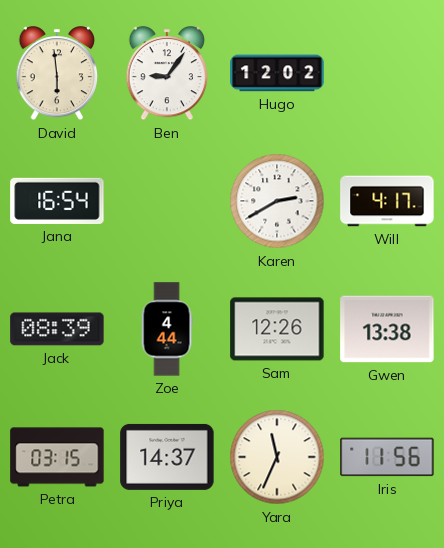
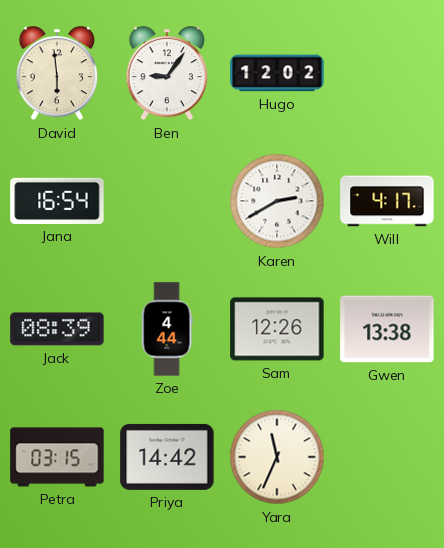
Priya: 14:37 -> 14:42
Iris: 11:56 -> none
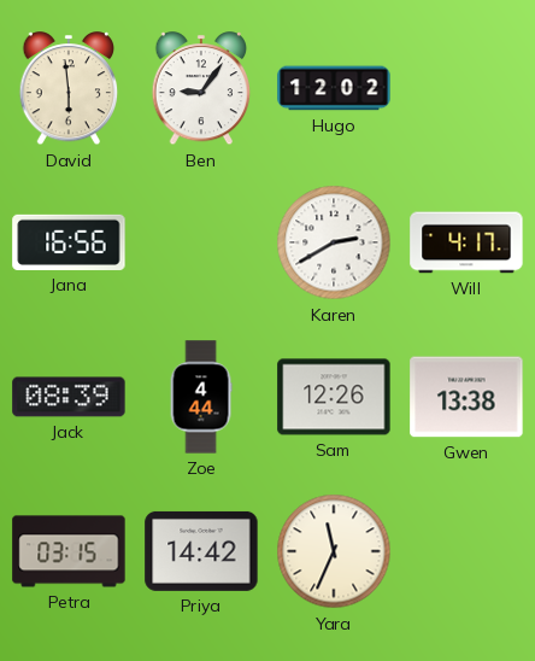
Jana: 16:54 -> 16:56
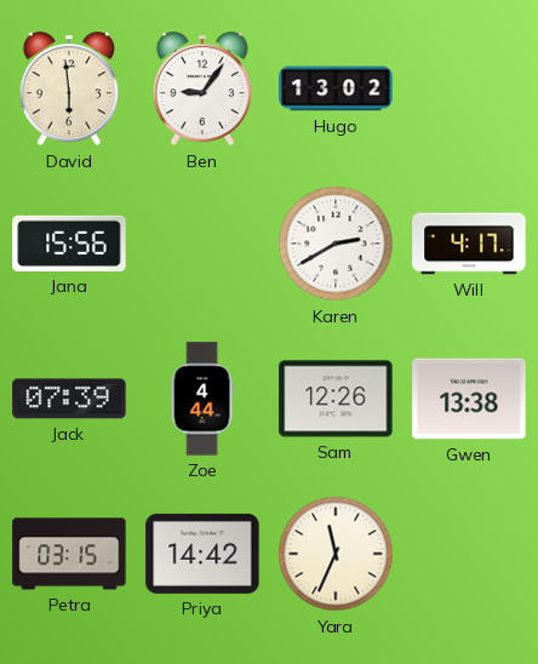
Hugo: 12:02 -> 13:02
Jana: 16:56 -> 15:56
Jack: 08:39 -> 07:39
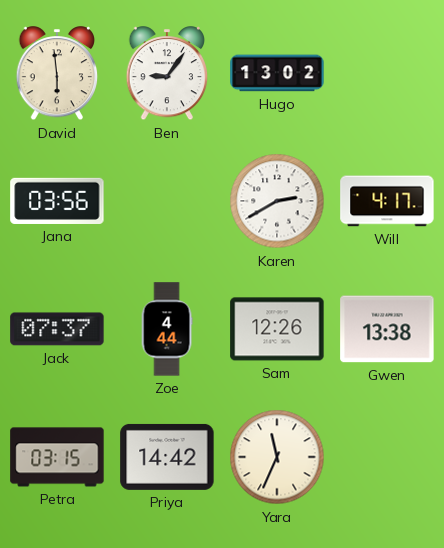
Jana: 15:56 -> 03:56
Jack: 07:39 -> 07:37
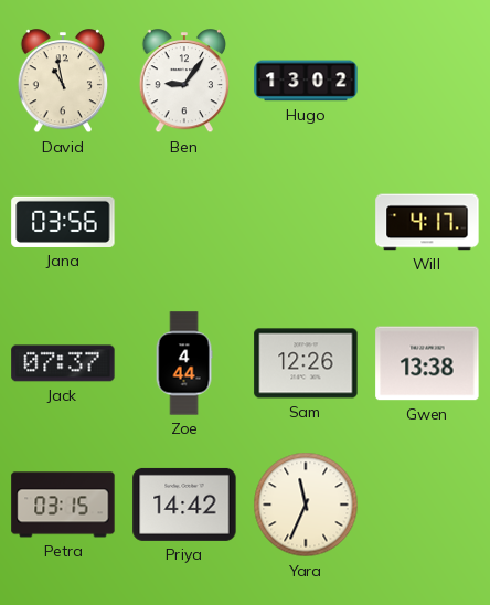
David: 5:59 -> 10:58
Karen: 2:40 -> none
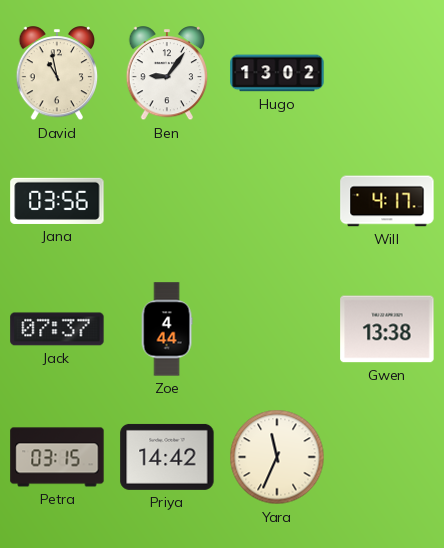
Sam: 12:26 -> none
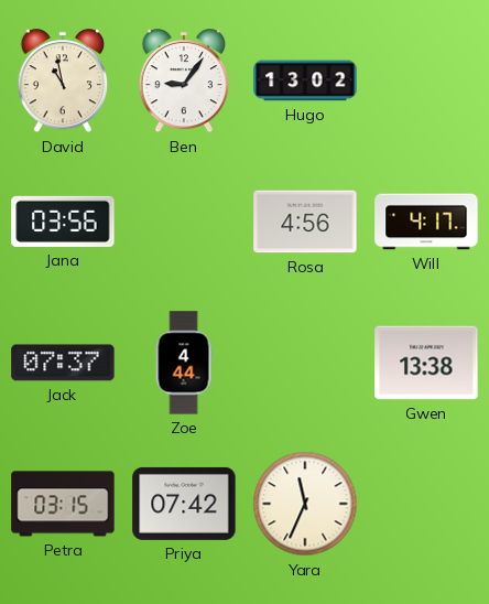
Rosa: none -> 4:56
Priya: 14:42 -> 07:42
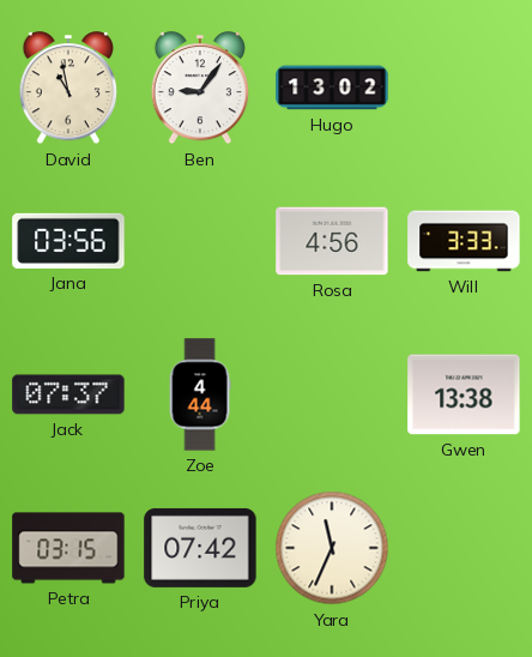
Will: 4:17 -> 3:33
